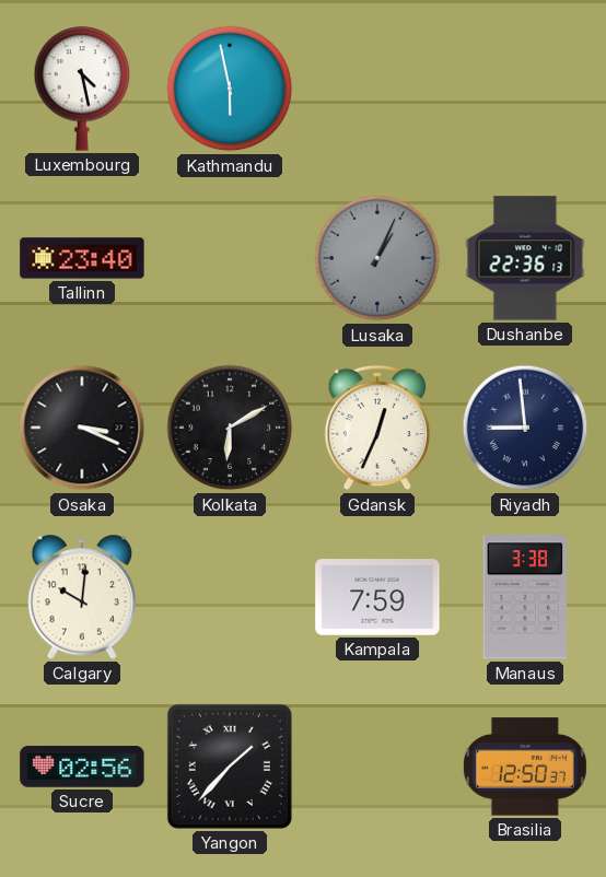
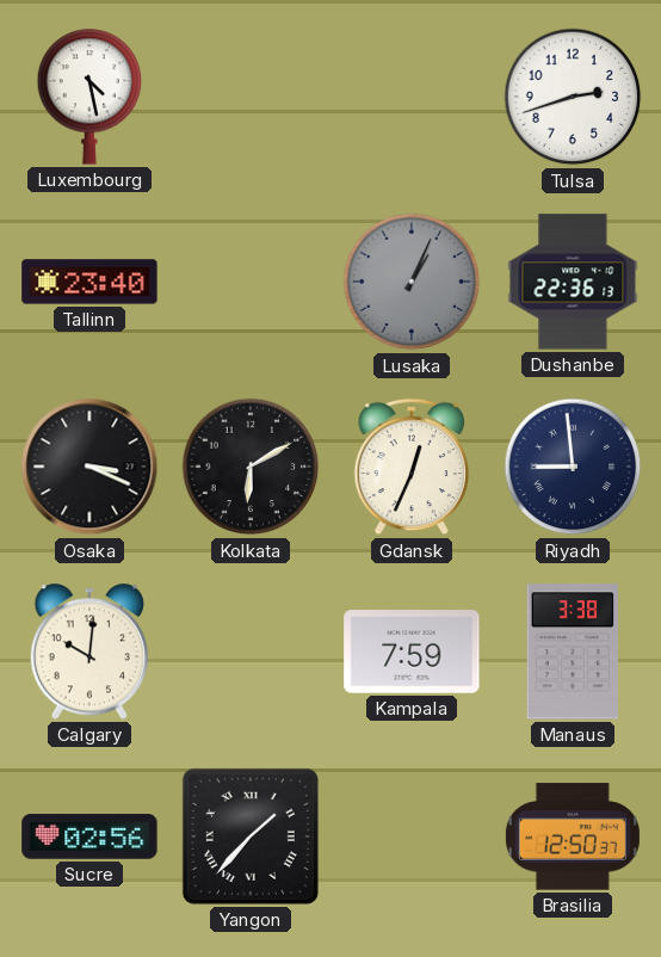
Kathmandu: 5:58 -> none
Tulsa: none -> 2:42
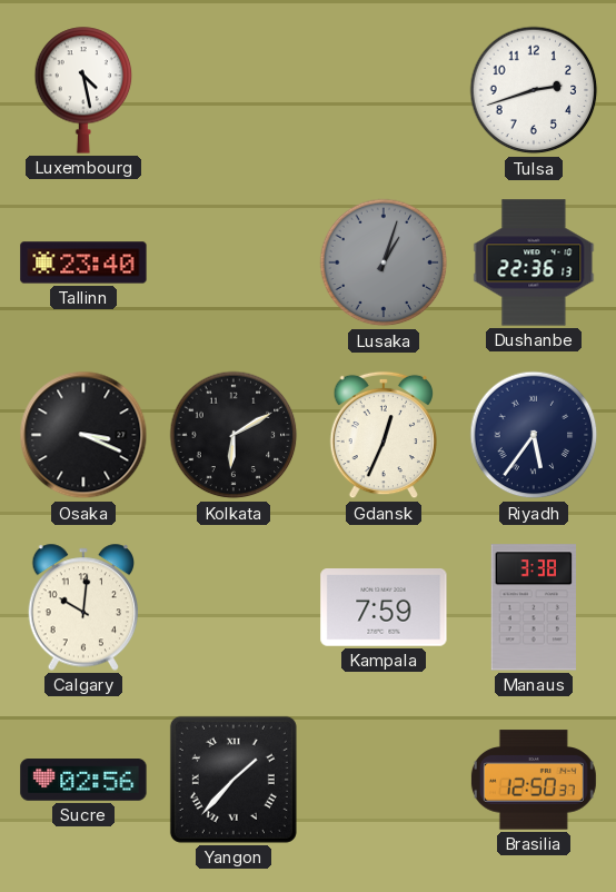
Lusaka: 1:04 -> 1:03
Riyadh: 8:59 -> 5:36
